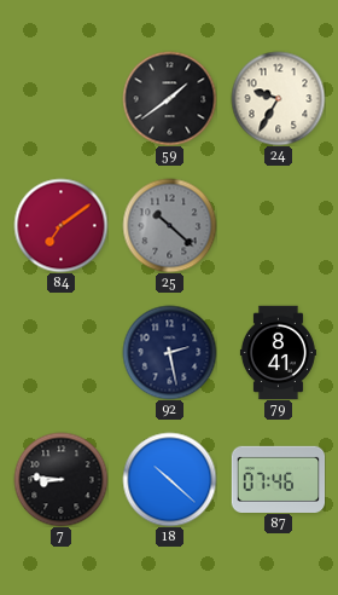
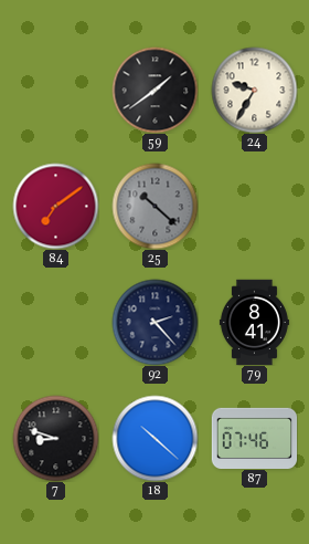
92: 2:28 -> 2:23
7: 8:46 -> 8:48
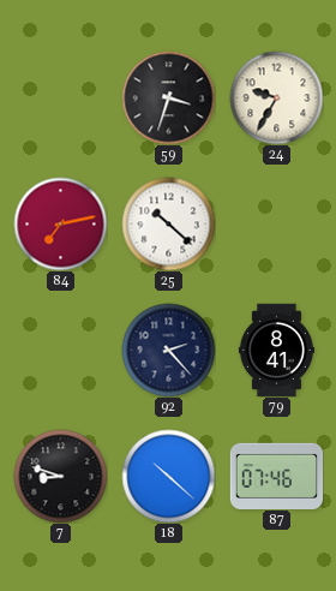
59: 1:39 -> 3:33
84: 7:09 -> 7:13
25 dial: grey -> white
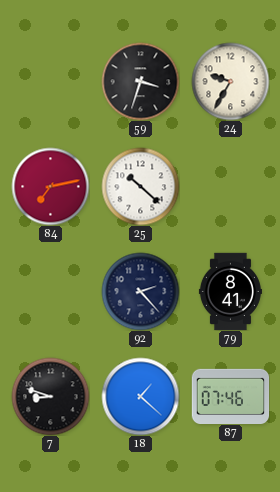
18: 10:22 -> 1:22
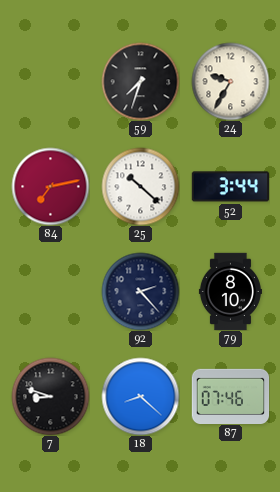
59: 3:33 -> 7:33
52: none -> 3:44
79: 8:41 -> 8:10
18: 1:22 -> 8:22
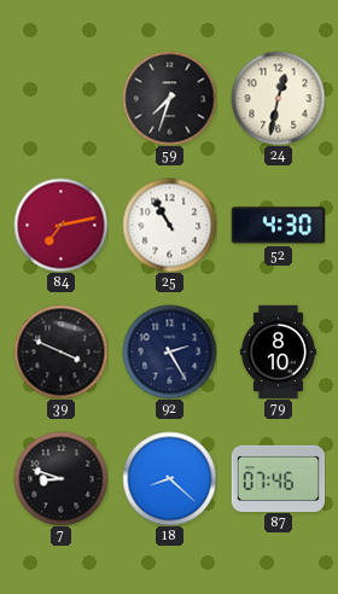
24: 9:35 -> 12:32
25: 10:22 -> 10:55
52: 3:44 -> 4:30
39: none -> 3:49
92: 2:23 -> 2:25
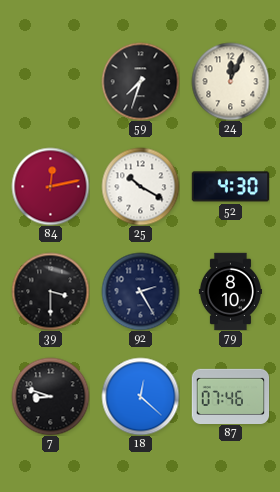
24: 12:32 -> 12:04
84: 7:13 -> 12:13
25: 10:55 -> 10:20
39: 3:49 -> 3:30
18: 8:22 -> 12:22
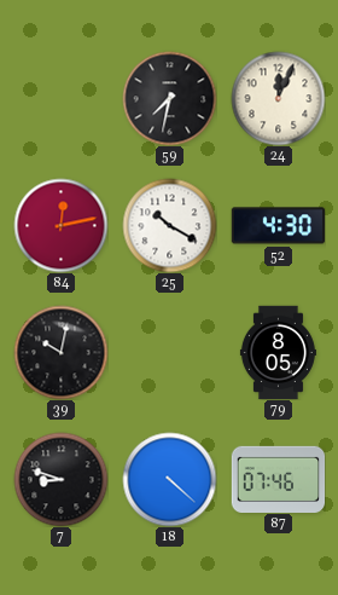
59: 7:33 -> 7:32
39: 3:30 -> 10:02
92: 2:25 -> none
79: 8:10 -> 8:05
18: 12:22 -> 4:22
